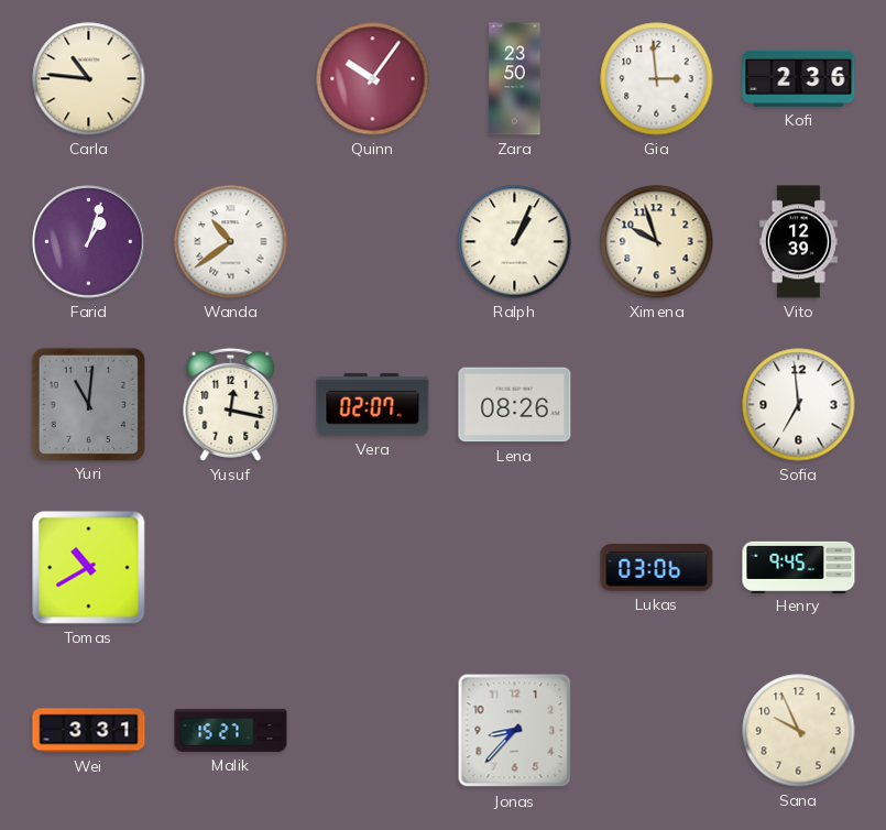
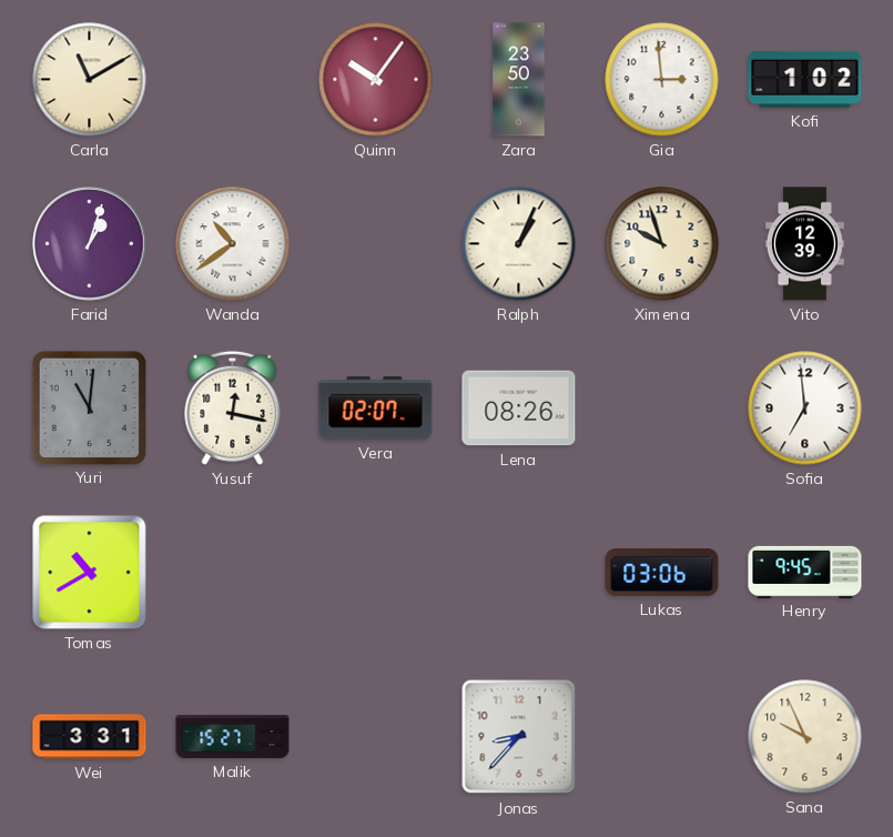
Carla: 10:46 -> 11:10
Kofi: 2:36 -> 1:02
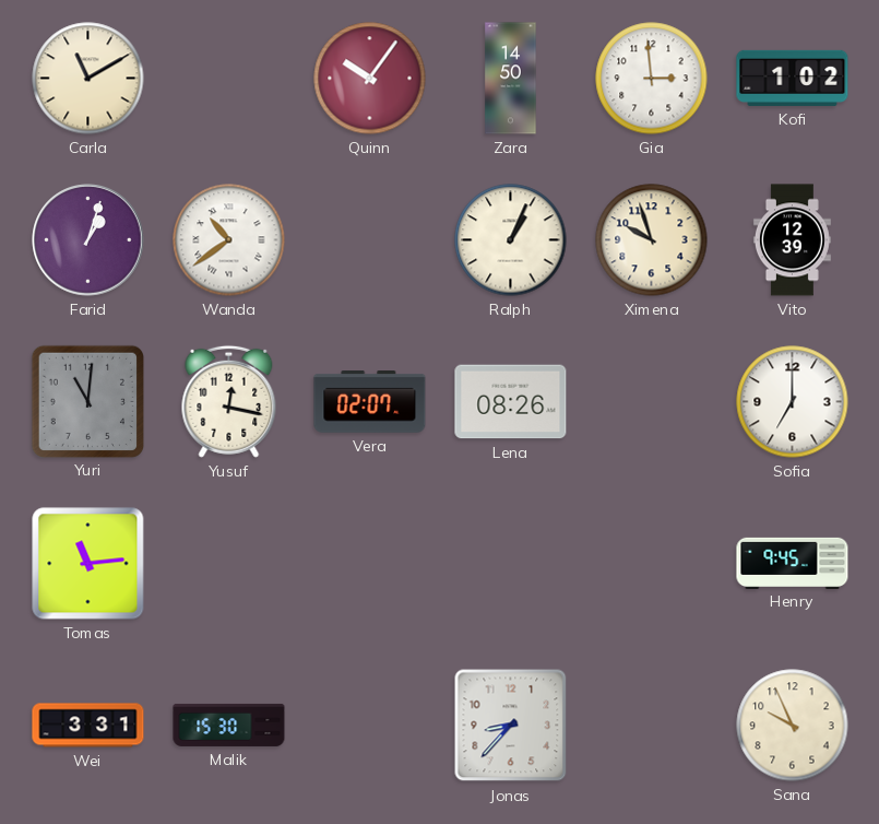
Zara: 23:50 -> 14:50
Sofia: 6:59 -> 7:00
Tomas: 10:40 -> 11:14
Lukas: 03:06 -> none
Malik: 15:27 -> 15:30
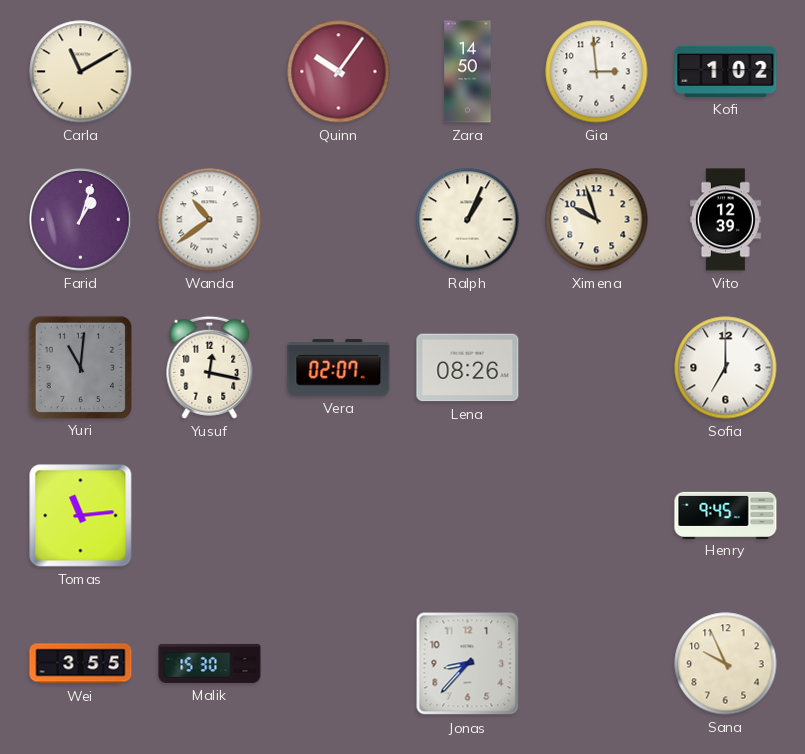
Wei: 3:31 -> 3:55
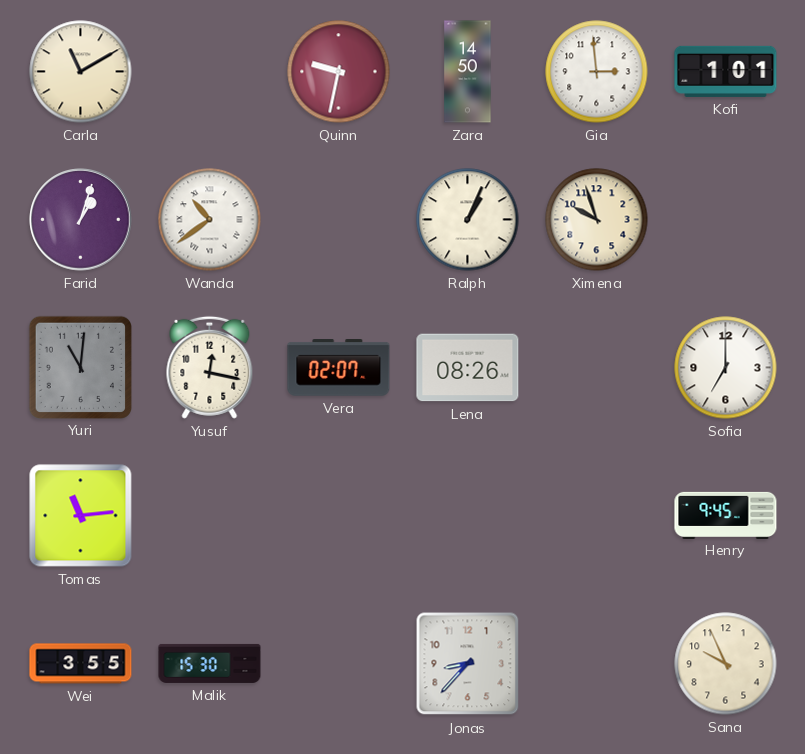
Quinn: 10:06 -> 9:32
Kofi: 1:02 -> 1:01
Vito: 12:39 -> none
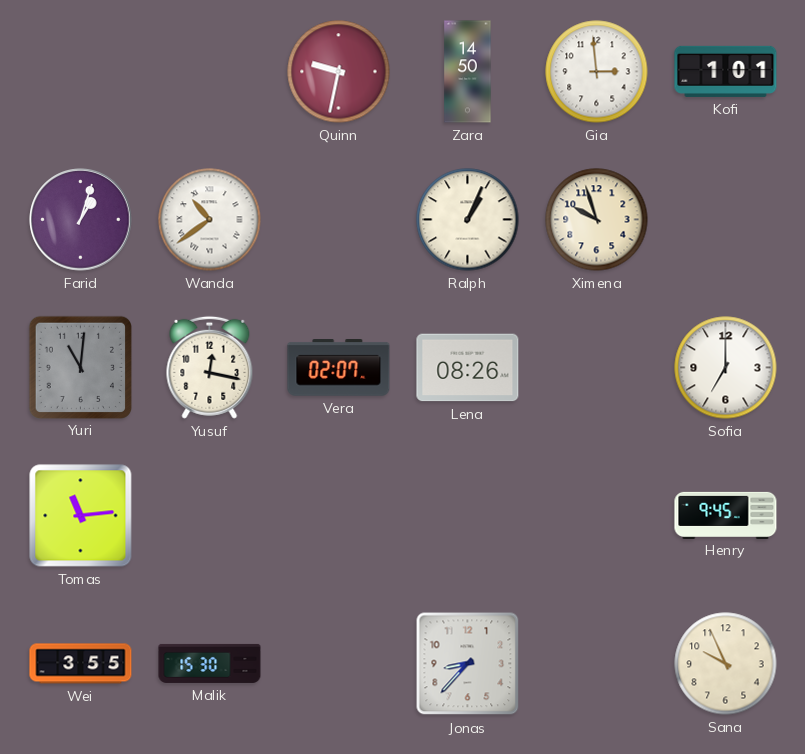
Carla: 11:10 -> none
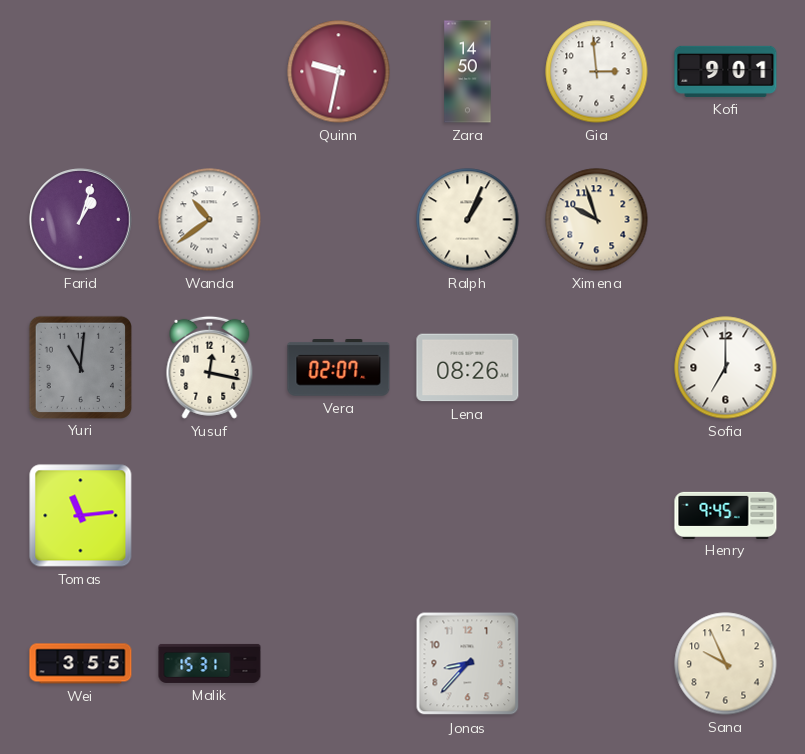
Kofi: 1:01 -> 9:01
Malik: 15:30 -> 15:31
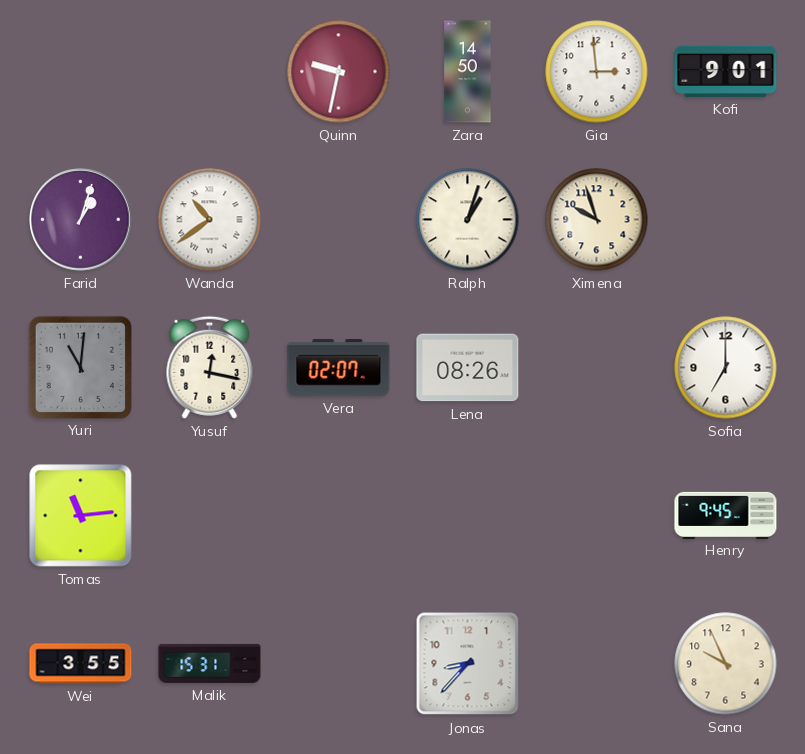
Ralph: 1:04 -> 1:03
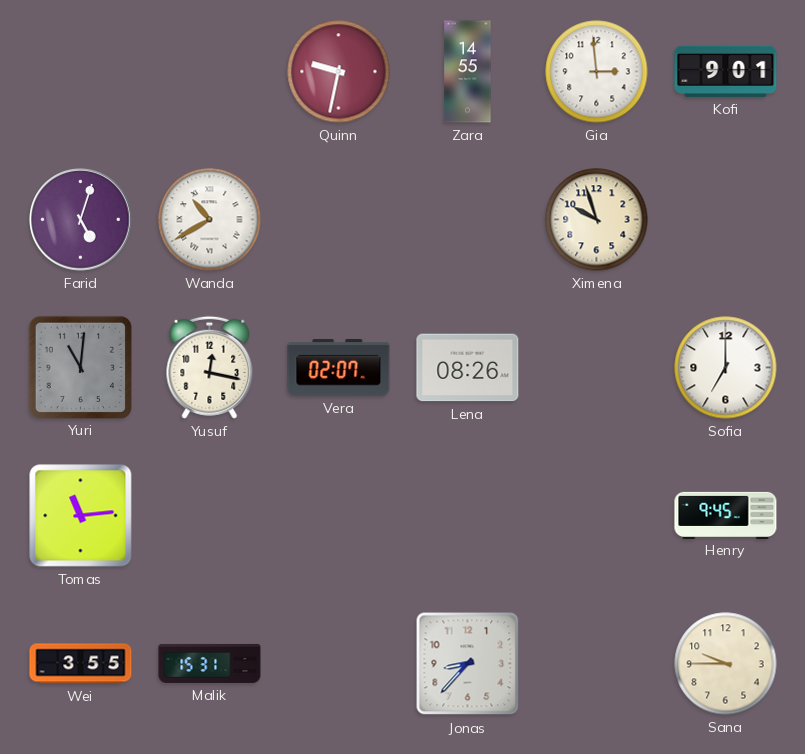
Zara: 14:50 -> 14:55
Farid: 1:03 -> 5:03
Wanda: 10:39 -> 10:40
Ralph: 1:03 -> none
Sana: 9:56 -> 9:45
